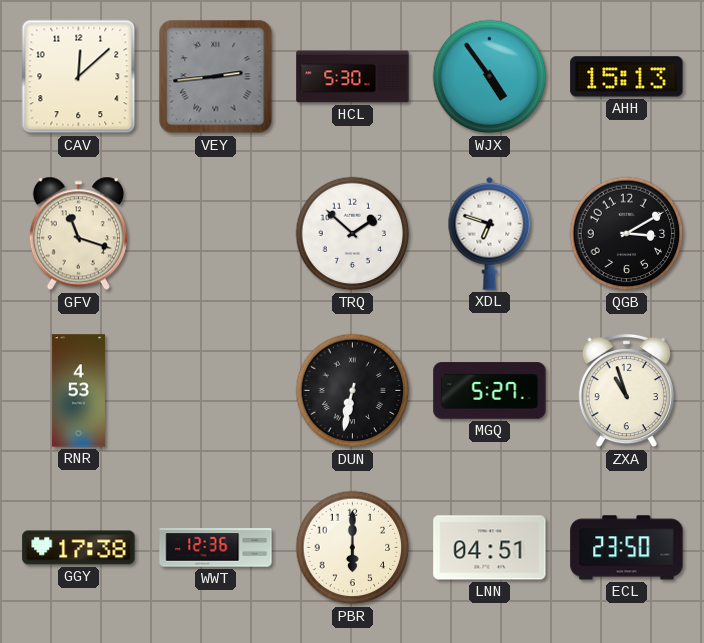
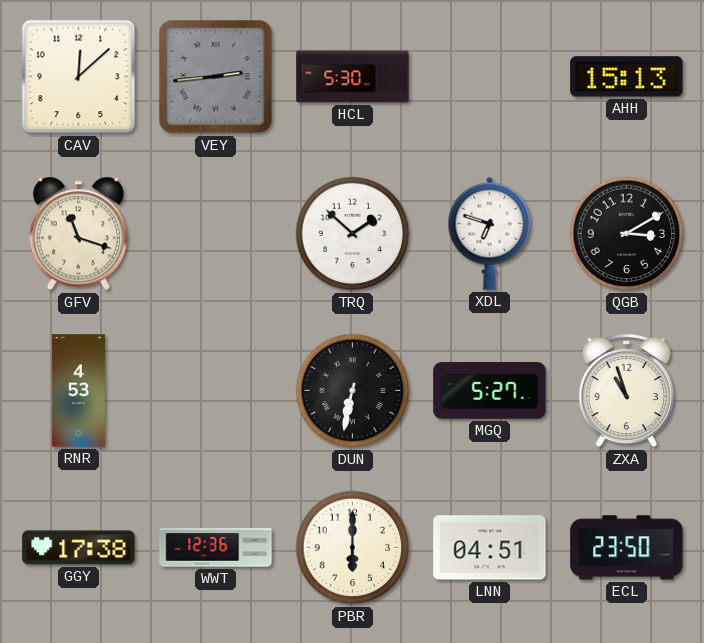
WJX: 4:54 -> none
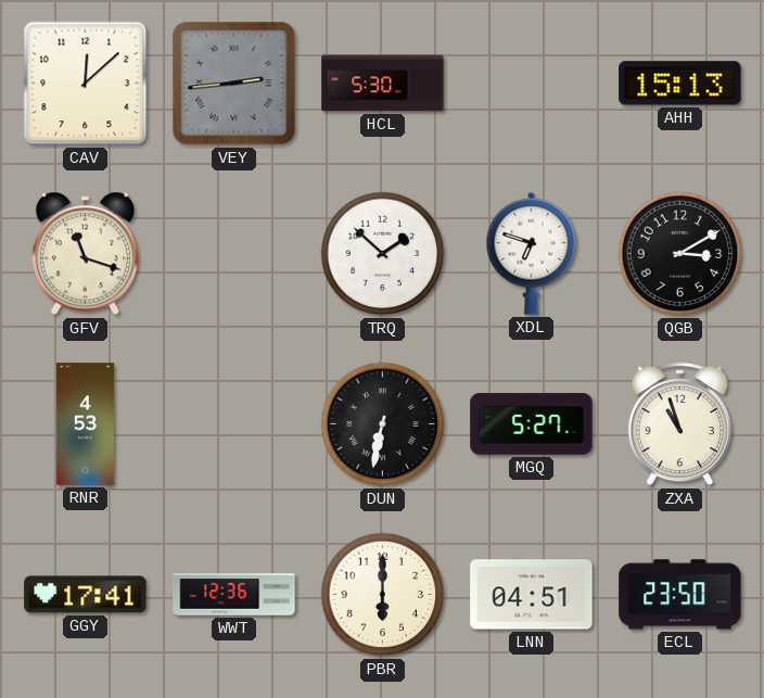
GGY: 17:38 -> 17:41
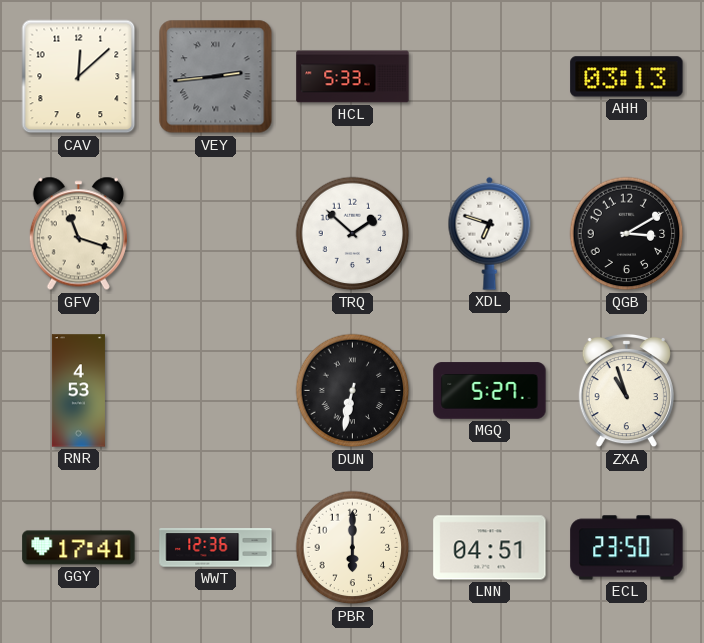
HCL: 5:30 -> 5:33
AHH: 15:13 -> 03:13
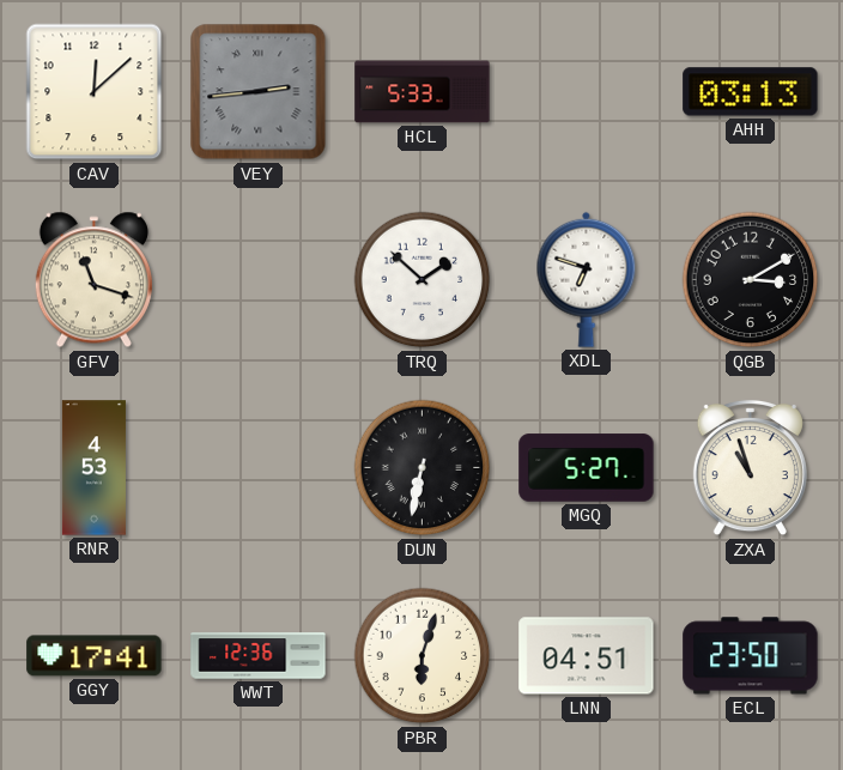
PBR: 6:00 -> 6:03
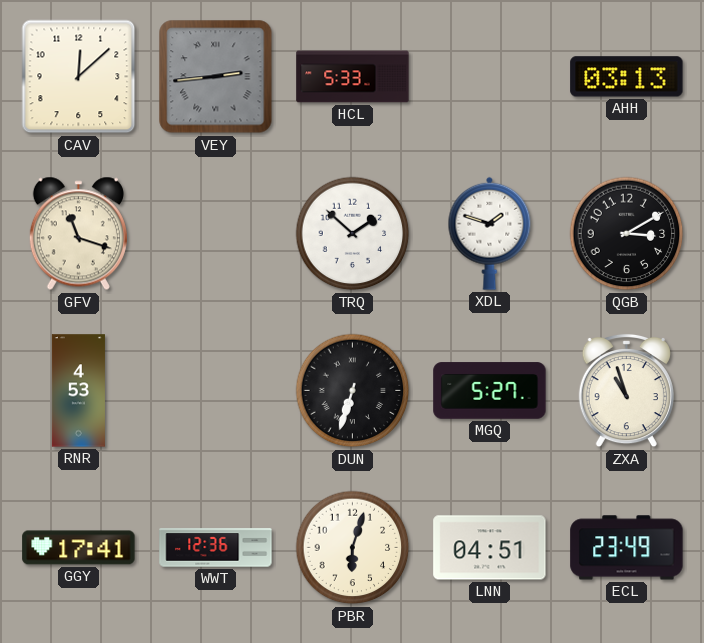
XDL: 6:48 -> 1:48
DUN: 6:32 -> 6:33
ECL: 23:50 -> 23:49
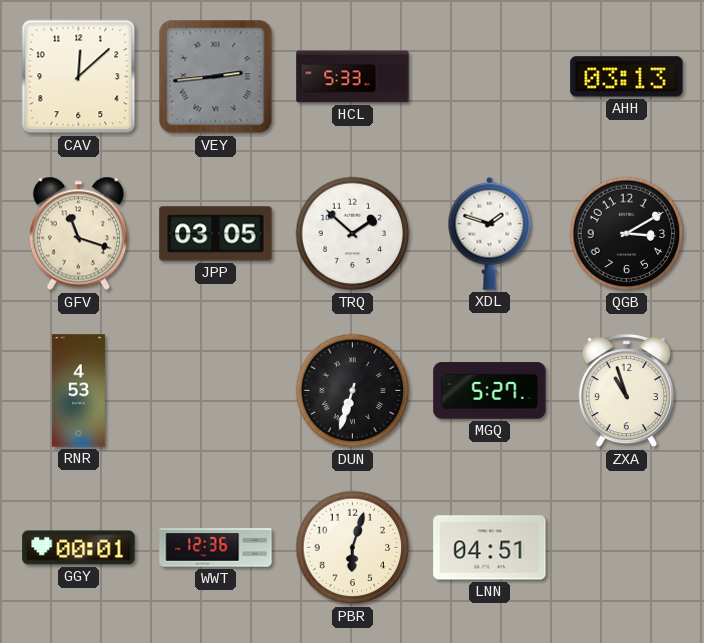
JPP: none -> 03:05
GGY: 17:41 -> 00:01
ECL: 23:49 -> none
